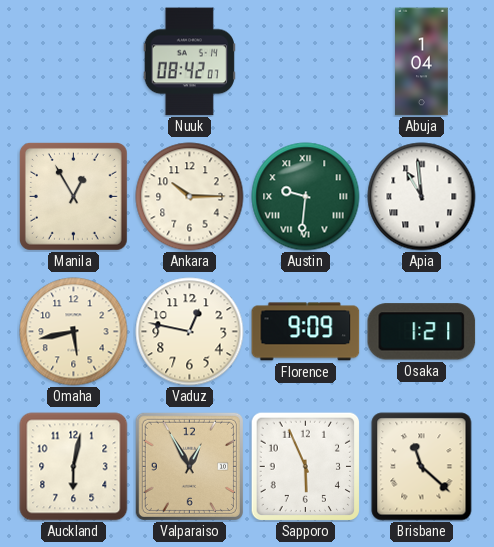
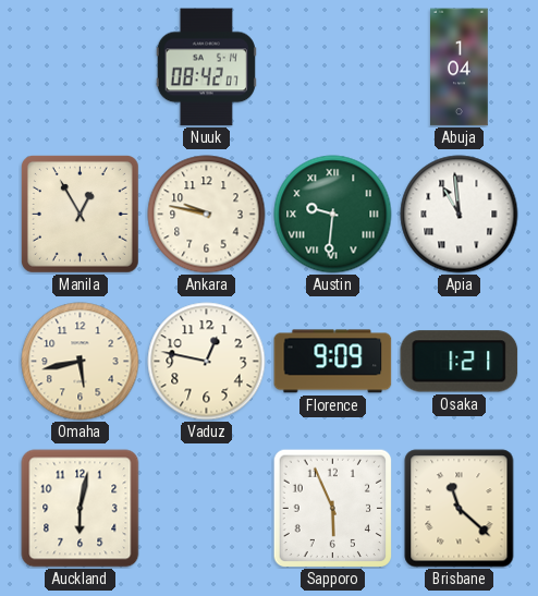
Ankara: 10:15 -> 9:47
Valparaiso: 12:55 -> none
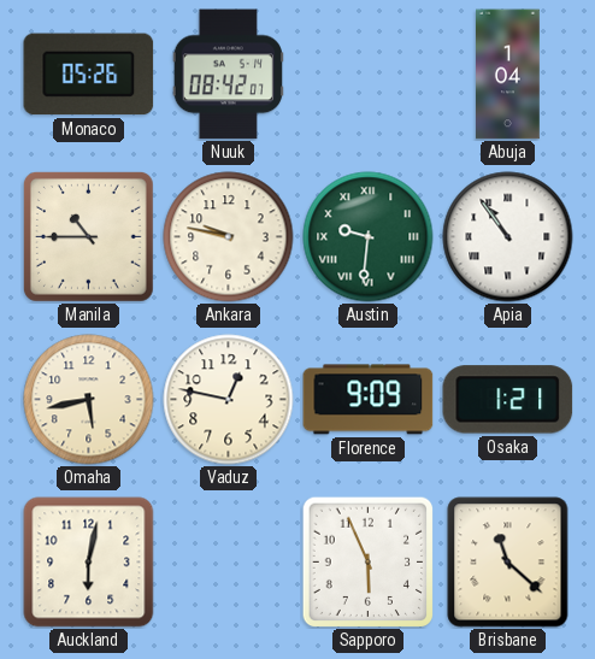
Monaco: none -> 05:26
Manila: 12:55 -> 10:45
Apia: 10:59 -> 10:54
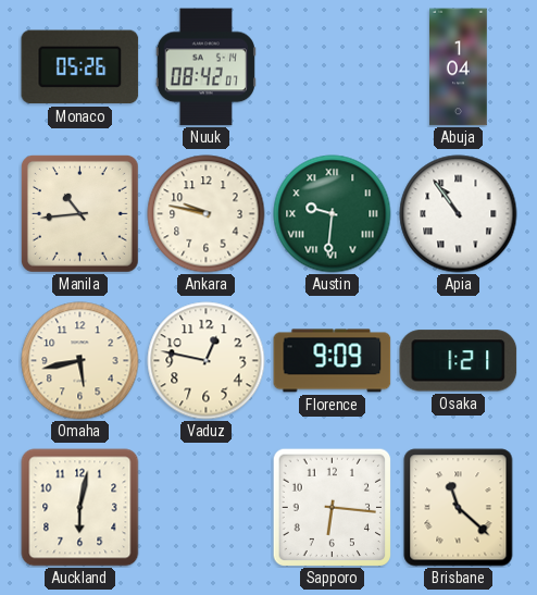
Manila: 10:45 -> 10:44
Sapporo: 5:56 -> 6:16
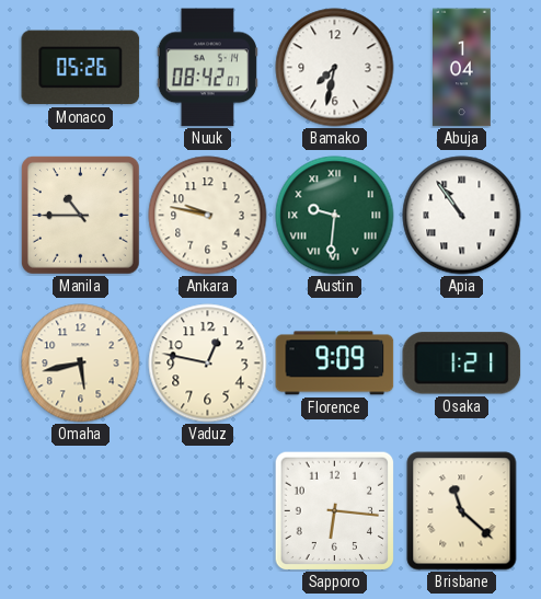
Bamako: none -> 7:32
Manila: 10:44 -> 10:45
Auckland: 6:02 -> none
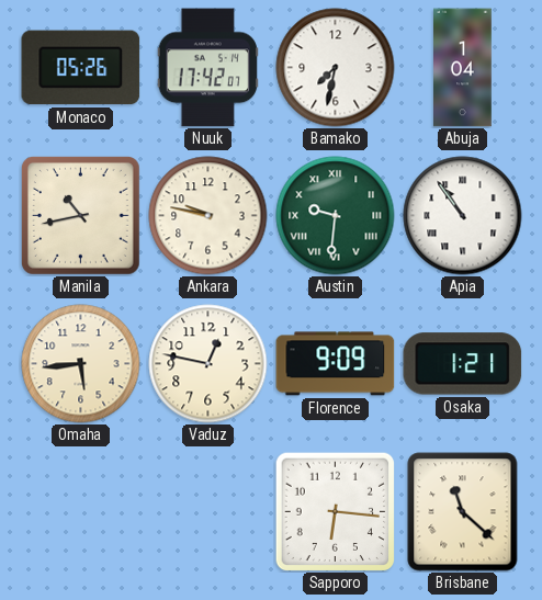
Nuuk: 08:42 -> 17:42
Manila: 10:45 -> 10:43
Omaha: 5:43 -> 5:44
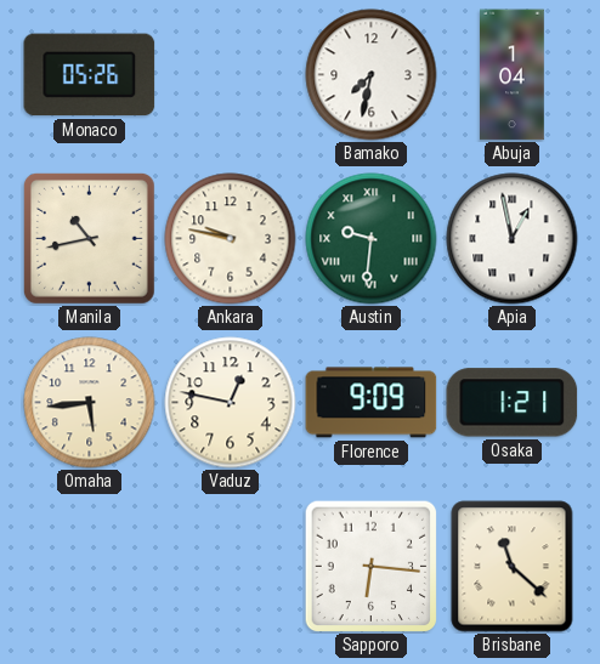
Nuuk: 17:42 -> none
Apia: 10:54 -> 12:58
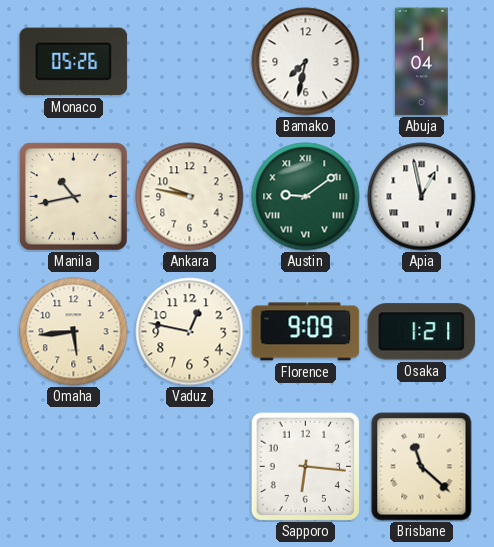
Austin: 9:31 -> 9:09
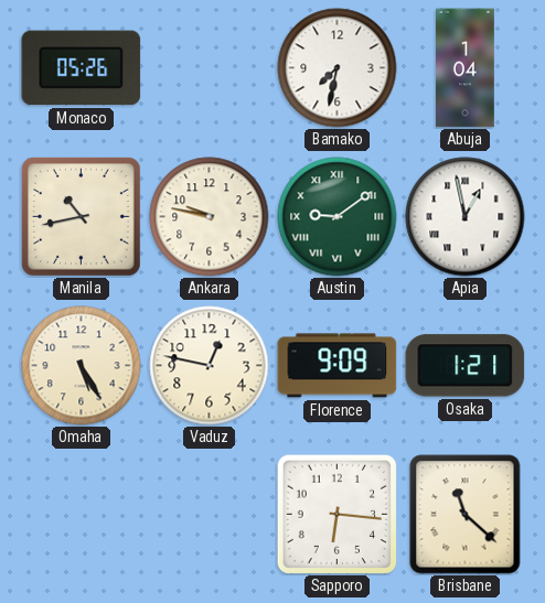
Omaha: 5:44 -> 5:25
